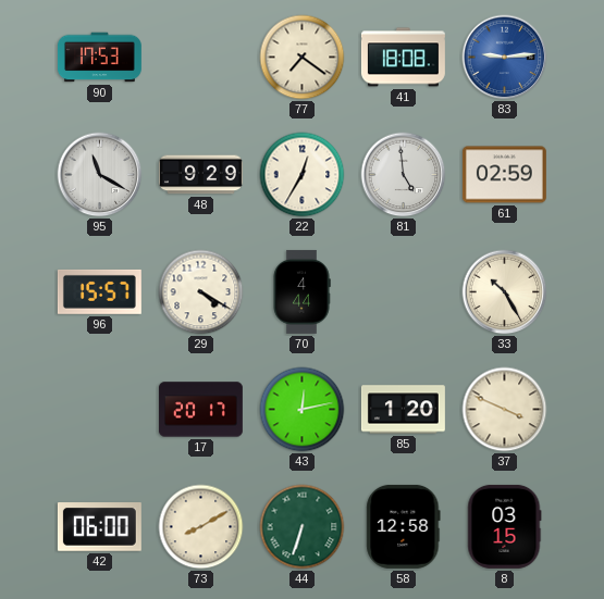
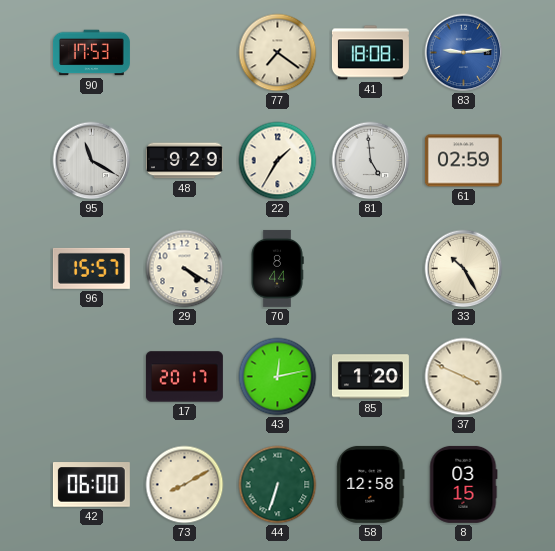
22: 12:35 -> 1:35
70: 4:44 -> 8:44
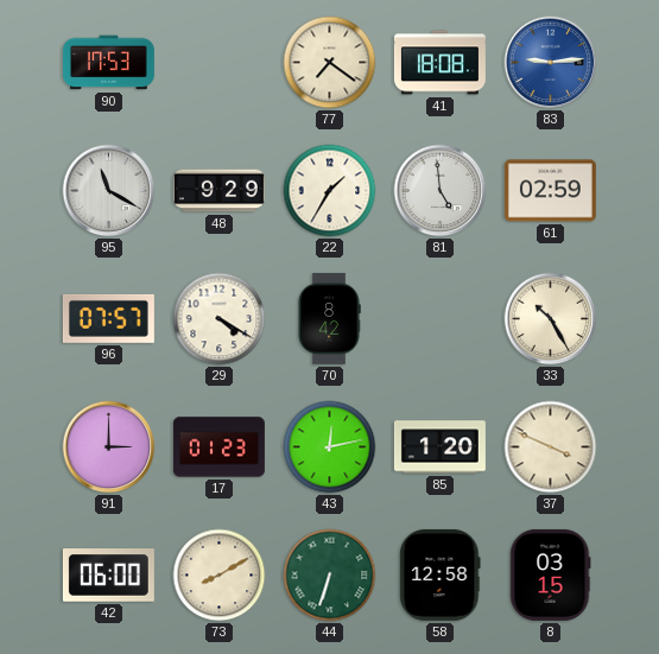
96: 15:57 -> 07:57
70: 8:44 -> 8:42
91: none -> 3:00
17: 20:17 -> 01:23
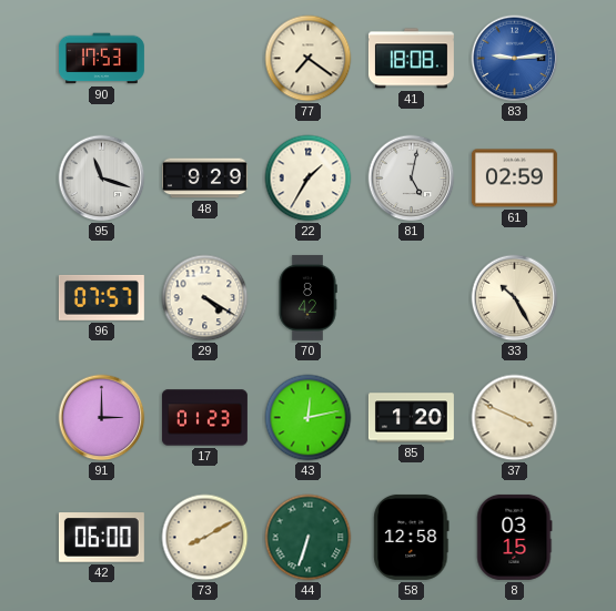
95: 11:20 -> 11:18
81: 4:59 -> 5:02
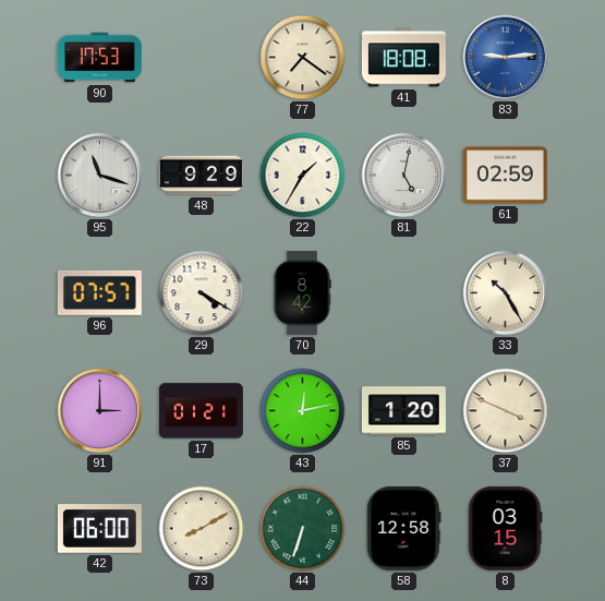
17: 01:23 -> 01:21
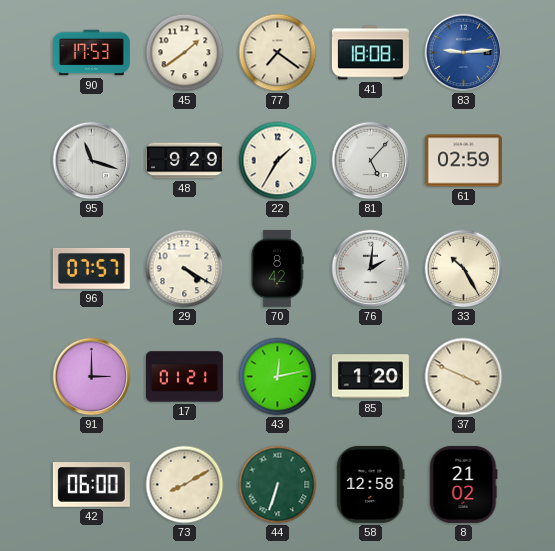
45: none -> 1:39
81: 5:02 -> 5:07
76: none -> 2:01
8: 03:15 -> 21:02
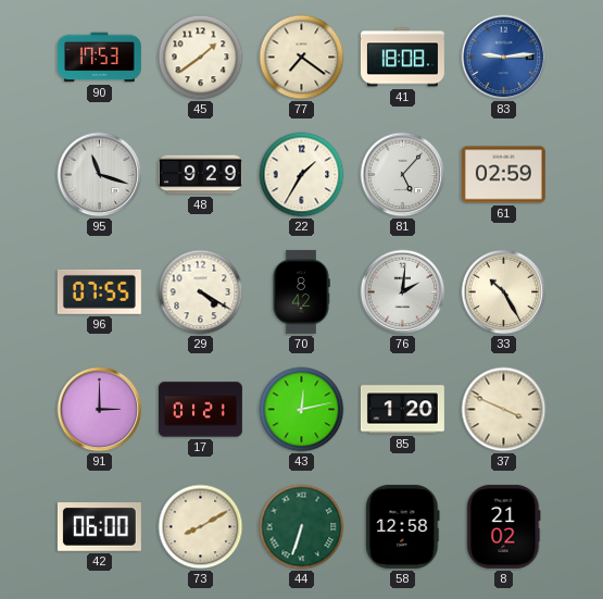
96: 07:57 -> 07:55
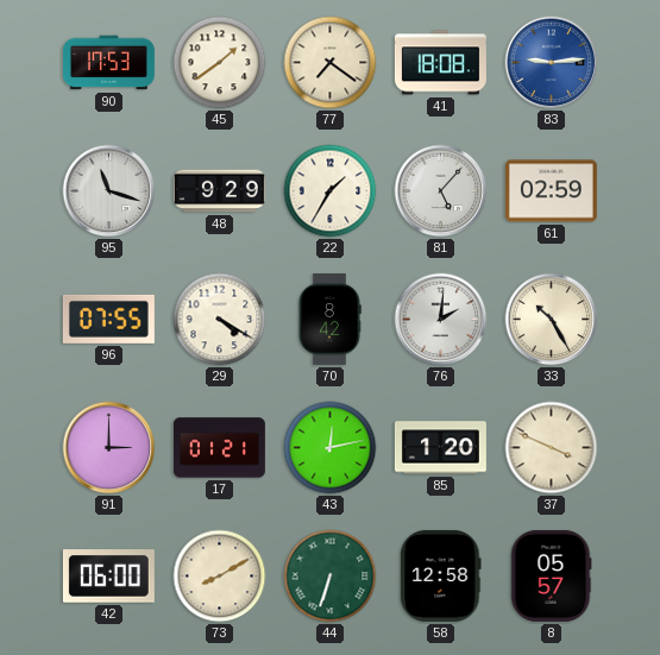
8: 21:02 -> 05:57
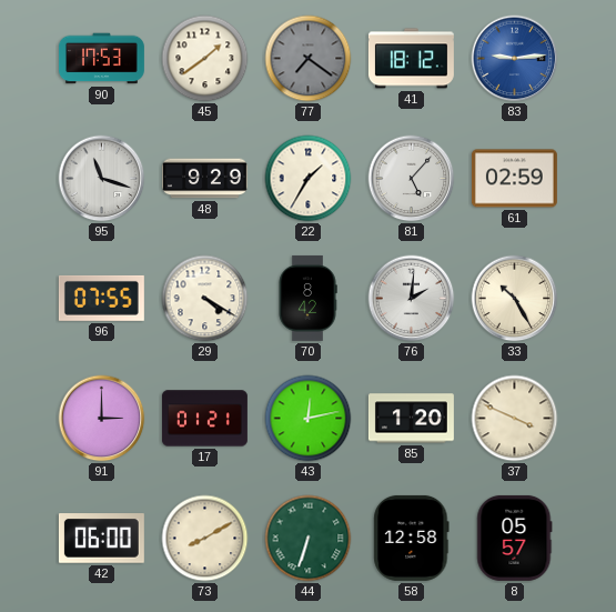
77 dial: cream -> grey
41: 18:08 -> 18:12
